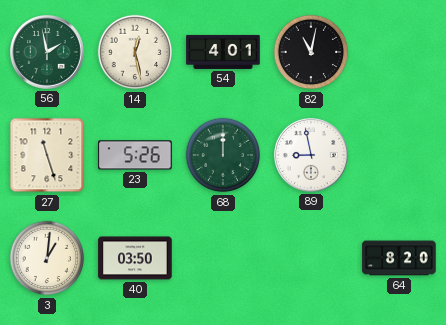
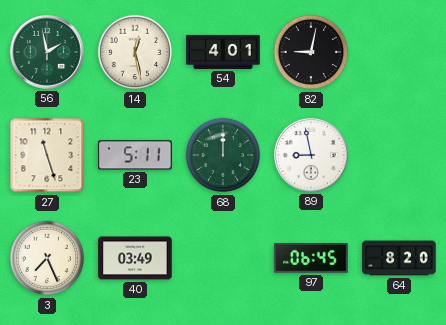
82: 11:02 -> 9:02
23: 5:26 -> 5:11
3: 1:01 -> 7:26
40: 03:50 -> 03:49
97: none -> 06:45
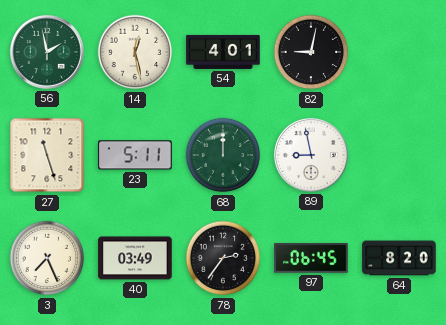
78: none -> 2:36
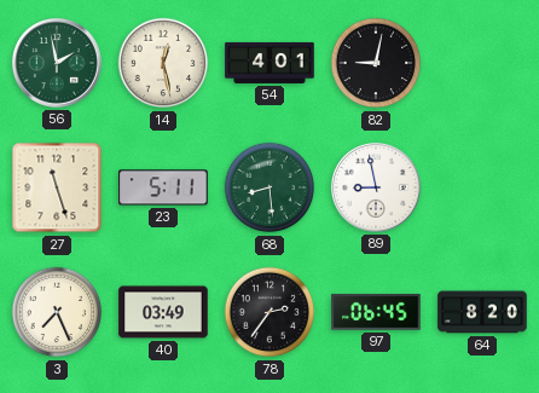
68: 12:00 -> 8:29
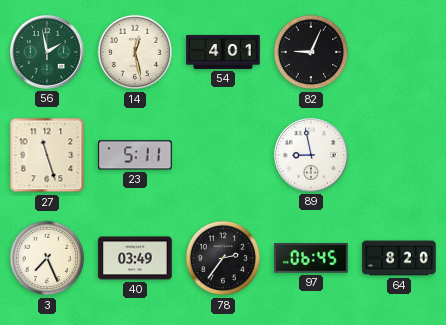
82: 9:02 -> 9:04
68: 8:29 -> none
